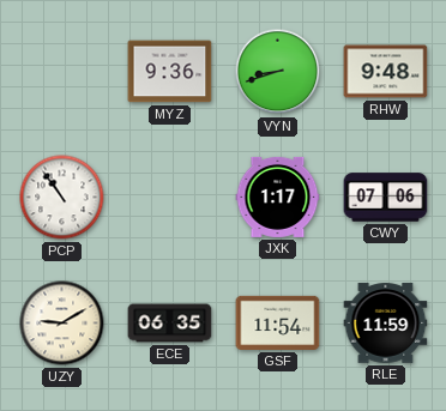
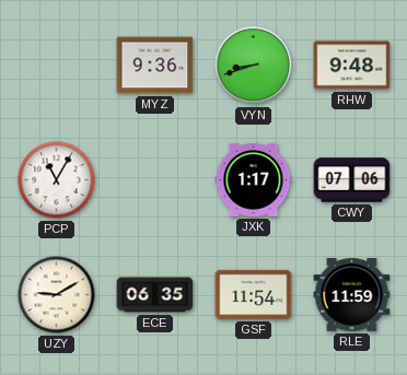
PCP: 10:54 -> 11:05
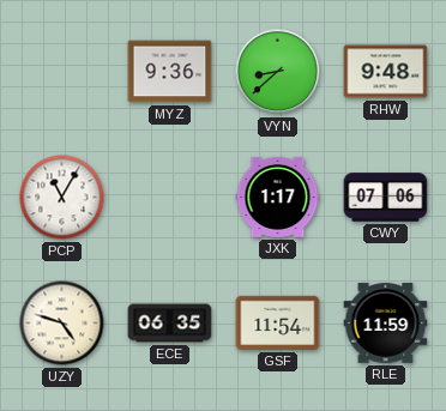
VYN: 8:42 -> 8:38
UZY: 9:10 -> 4:48
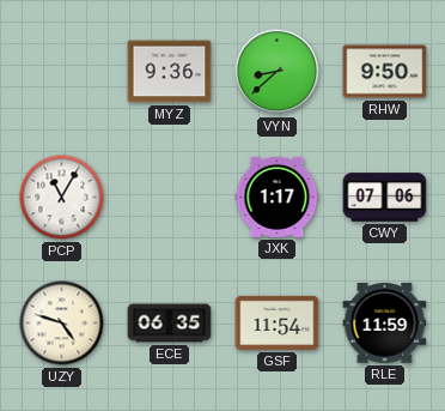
RHW: 9:48 -> 9:50
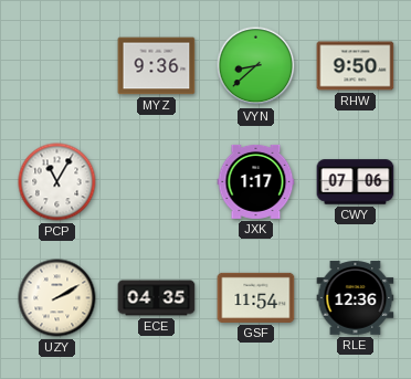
UZY: 4:48 -> 2:10
ECE: 06:35 -> 04:35
RLE: 11:59 -> 12:36
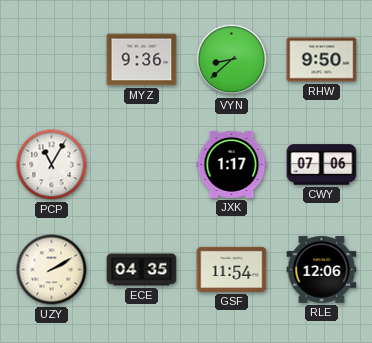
RLE: 12:36 -> 12:06
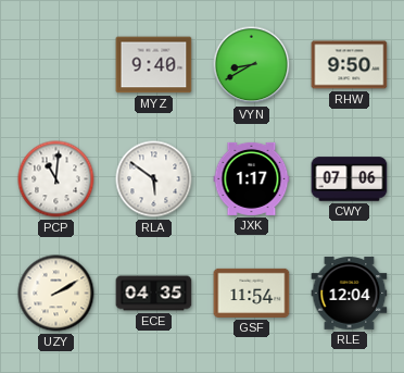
MYZ: 9:36 -> 9:40
VYN: 8:38 -> 8:40
PCP: 11:05 -> 11:01
RLA: none -> 5:51
RLE: 12:06 -> 12:04
